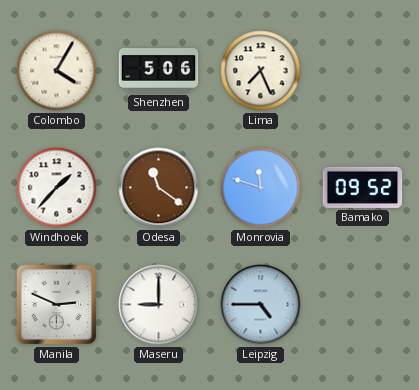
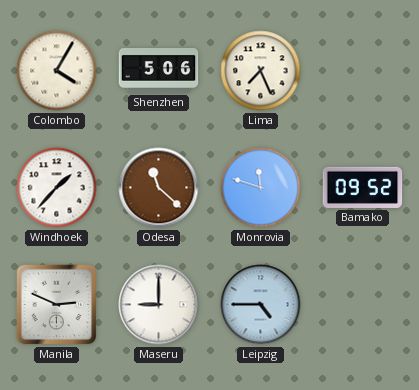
Odesa: 11:21 -> 11:22
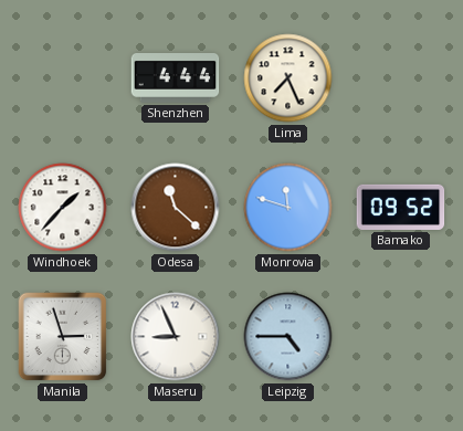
Colombo: 4:05 -> none
Shenzhen: 5:06 -> 4:44
Manila: 2:49 -> 2:57
Maseru: 9:00 -> 8:56
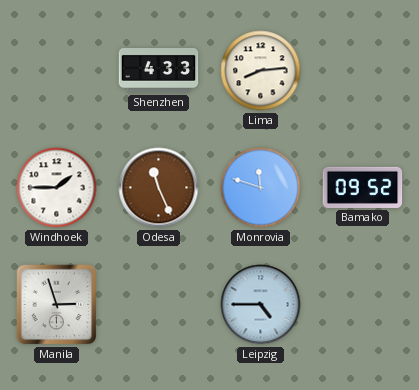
Shenzhen: 4:44 -> 4:33
Lima: 7:26 -> 8:14
Windhoek: 1:37 -> 1:45
Odesa: 11:22 -> 11:26
Maseru: 8:56 -> none
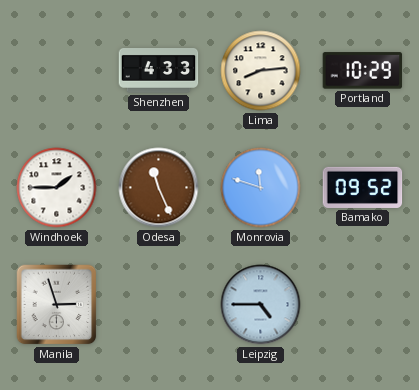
Portland: none -> 10:29
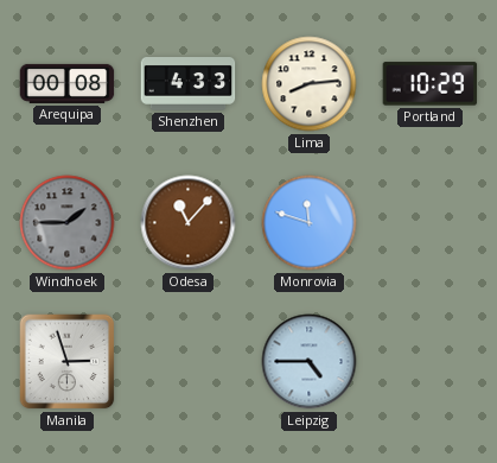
Arequipa: none -> 00:08
Windhoek dial: white -> grey
Odesa: 11:26 -> 11:07
Bamako: 09:52 -> none
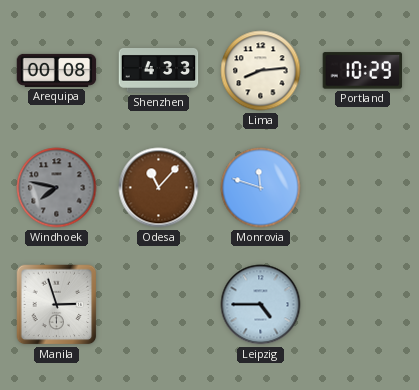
Windhoek: 1:45 -> 7:47
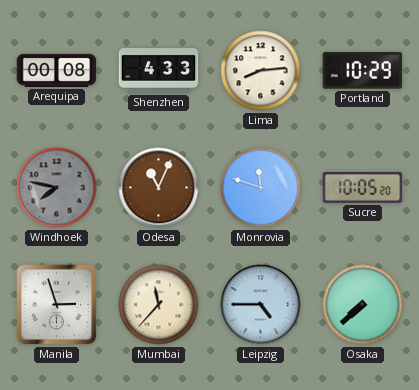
Odesa: 11:07 -> 11:04
Sucre: none -> 10:05
Mumbai: none -> 11:37
Osaka: none -> 7:38
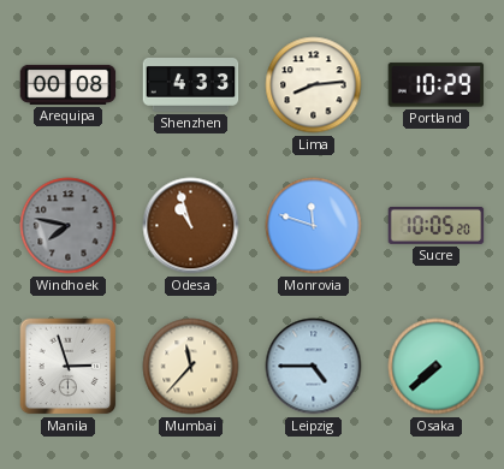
Odesa: 11:04 -> 10:57
